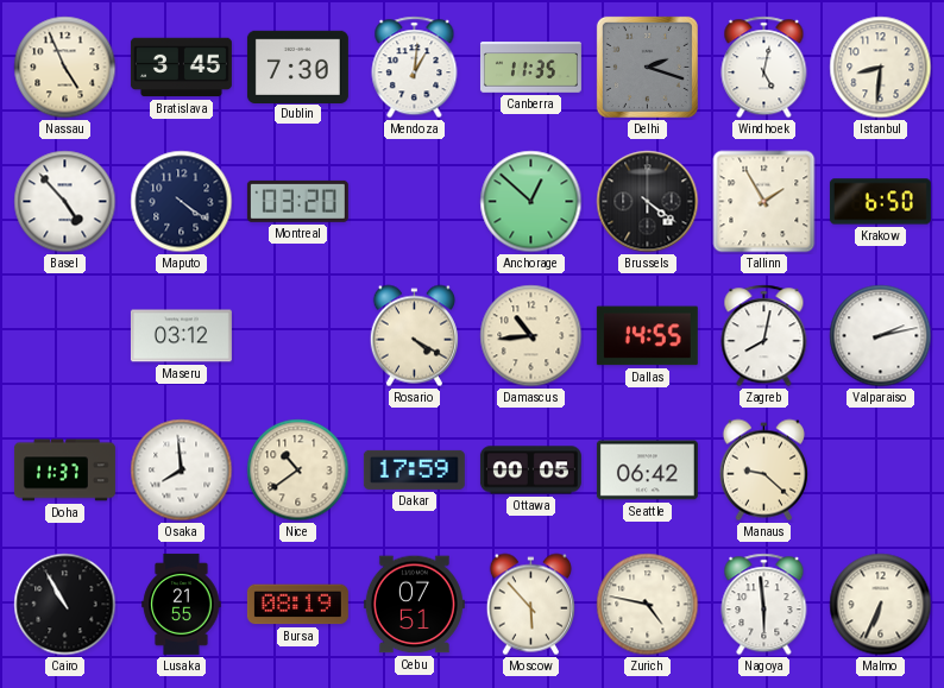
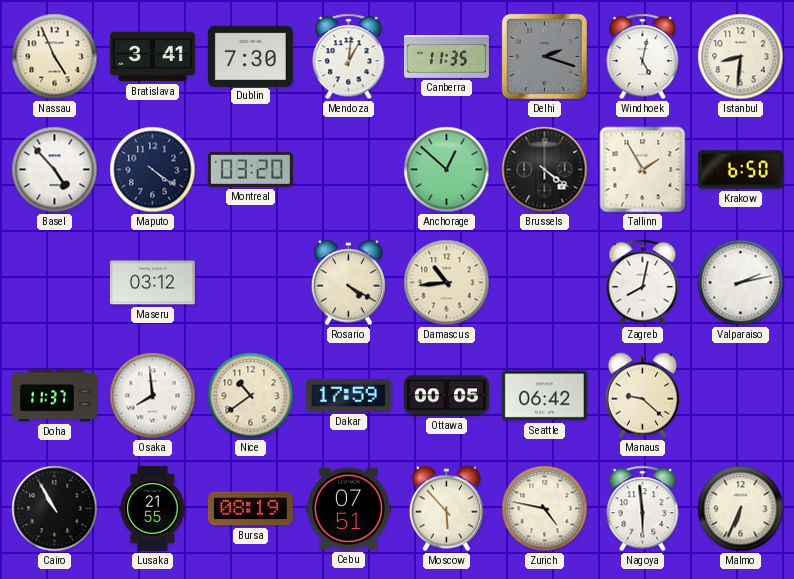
Bratislava: 3:45 -> 3:41
Dallas: 14:55 -> none
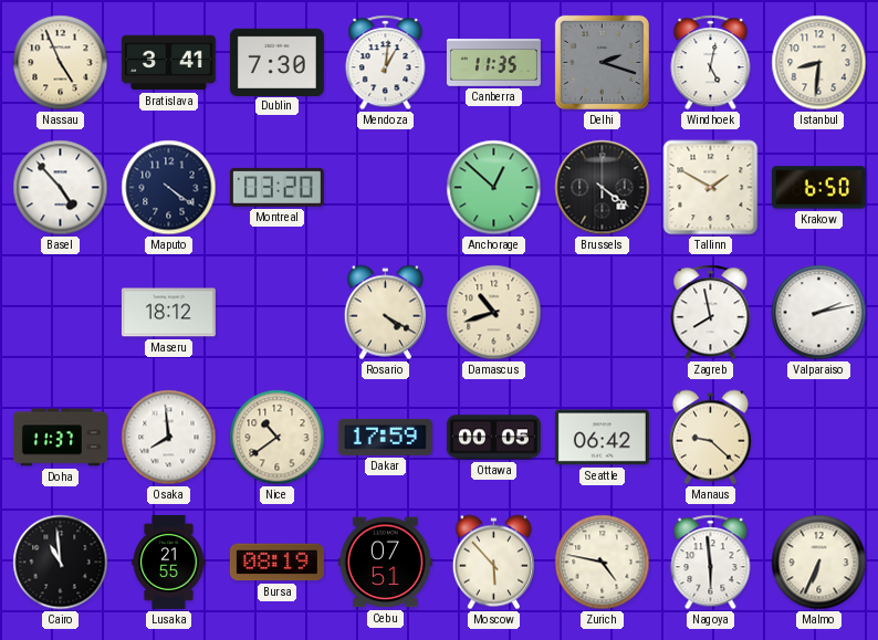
Tallinn: 1:55 -> 1:50
Maseru: 03:12 -> 18:12
Damascus: 10:44 -> 10:42
Zagreb: 8:02 -> 7:58
Cairo: 10:55 -> 10:59
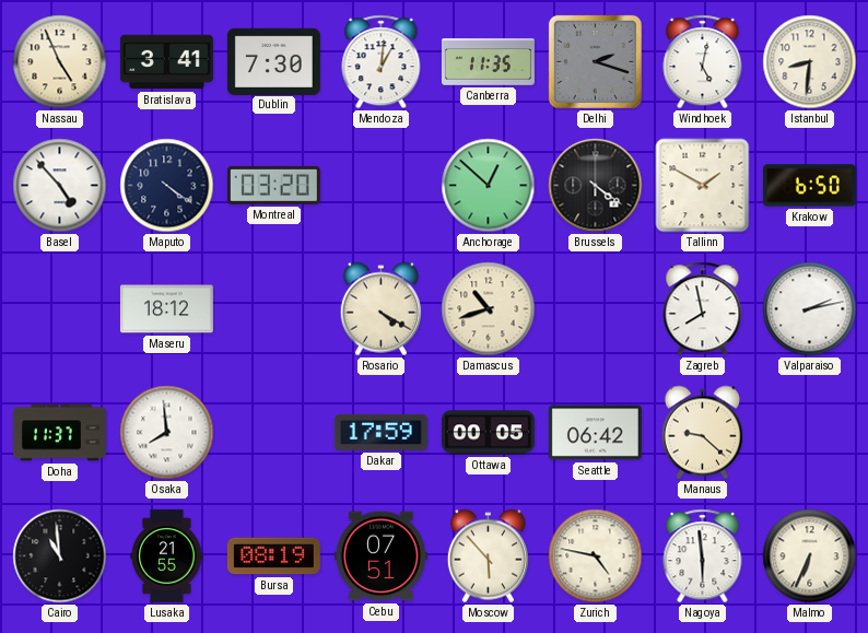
Nice: 10:39 -> none
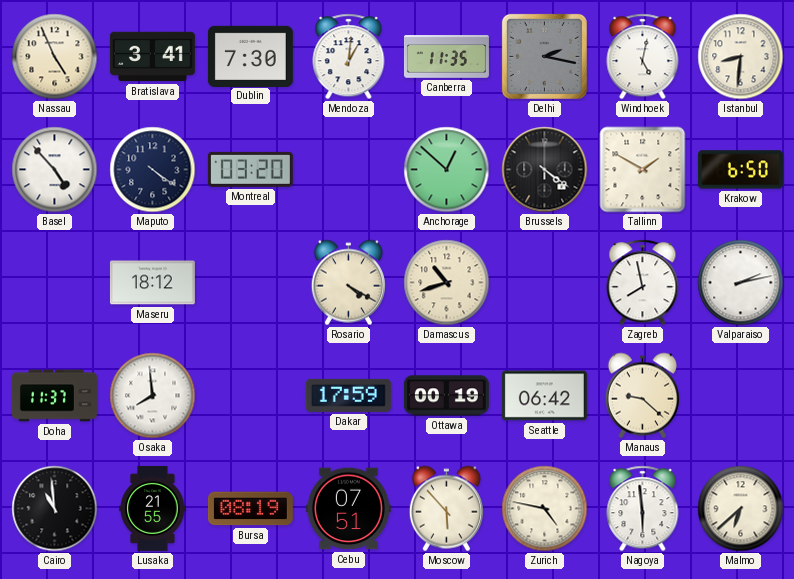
Delhi: 2:18 -> 2:17
Ottawa: 00:05 -> 00:19
Malmo: 6:34 -> 6:38
